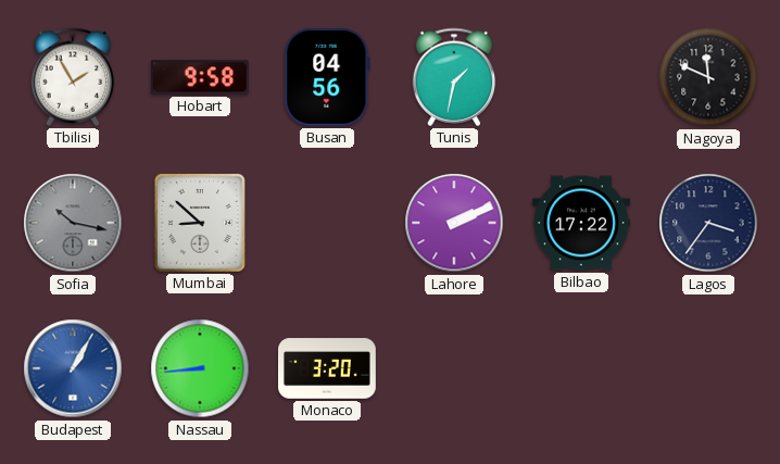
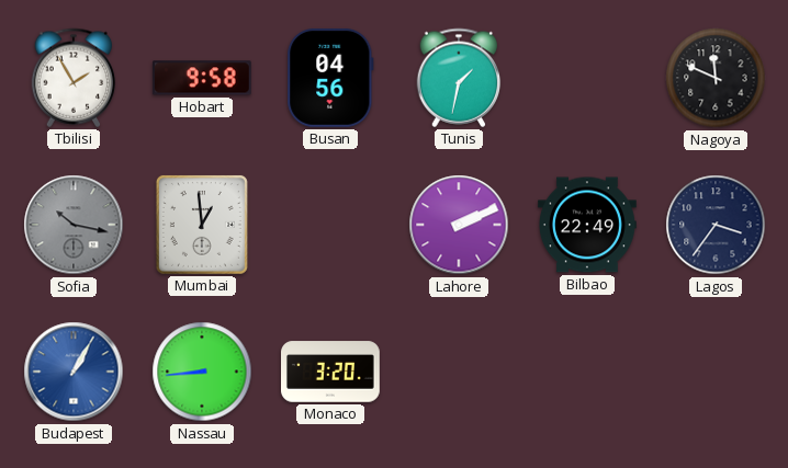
Mumbai: 8:52 -> 12:59
Bilbao: 17:22 -> 22:49
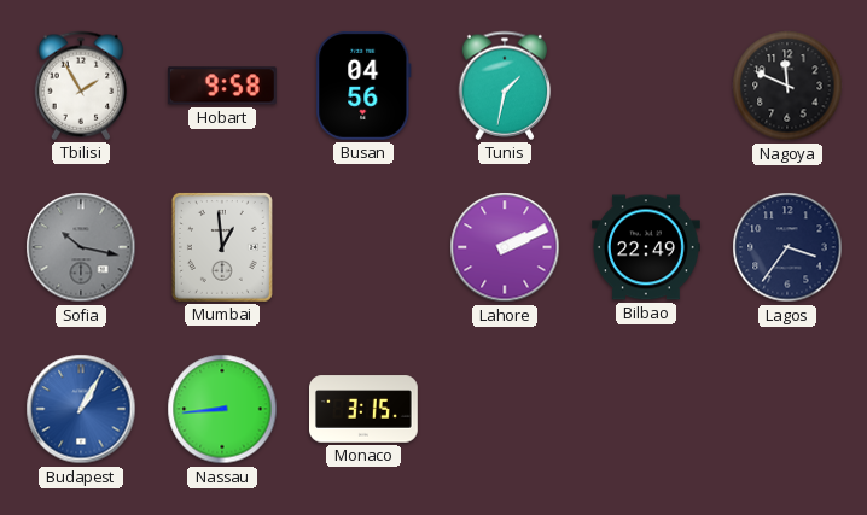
Monaco: 3:20 -> 3:15
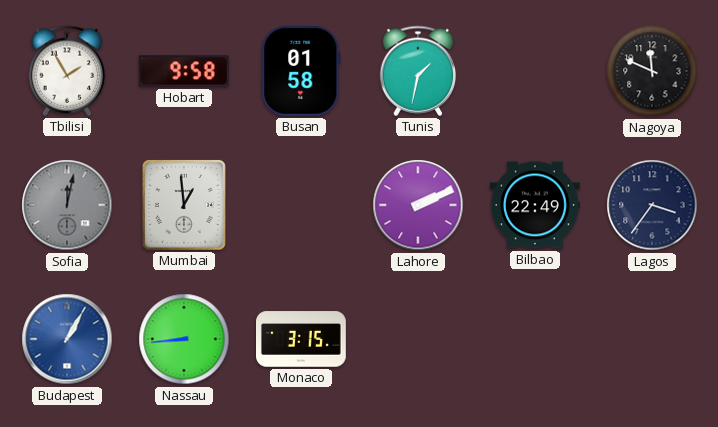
Busan: 04:56 -> 01:58
Sofia: 10:17 -> 12:02
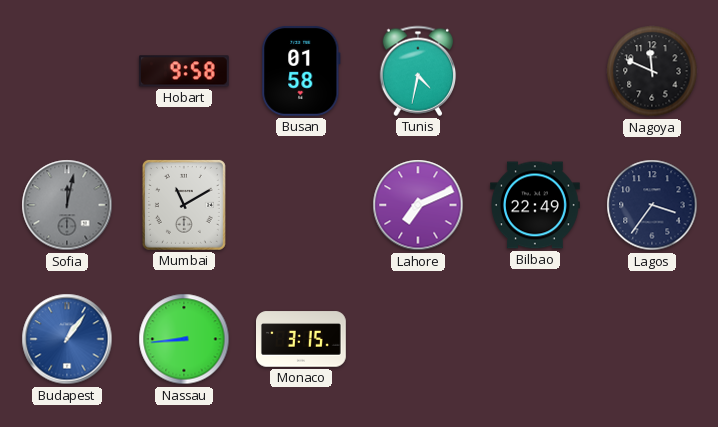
Tbilisi: 1:55 -> none
Tunis: 1:32 -> 4:32
Mumbai: 12:59 -> 11:10
Lahore: 2:11 -> 7:11
Budapest: 1:05 -> 1:06
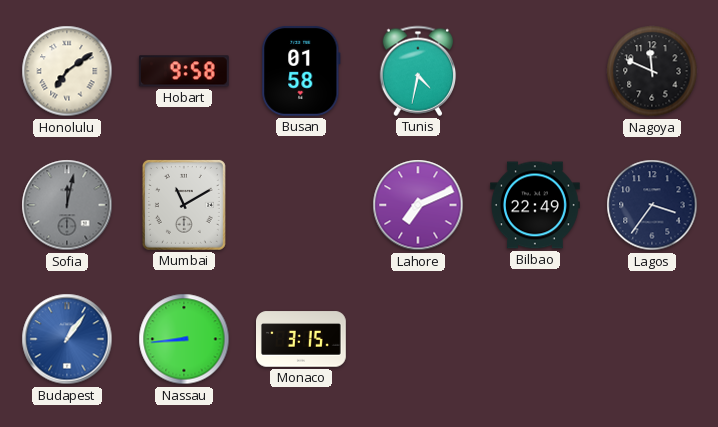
Honolulu: none -> 7:09
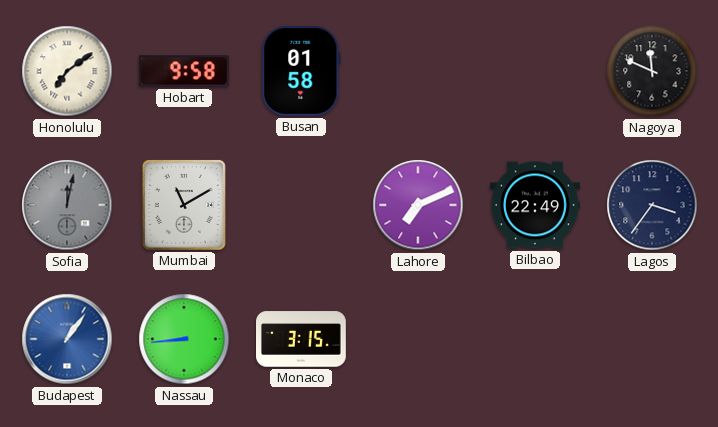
Tunis: 4:32 -> none
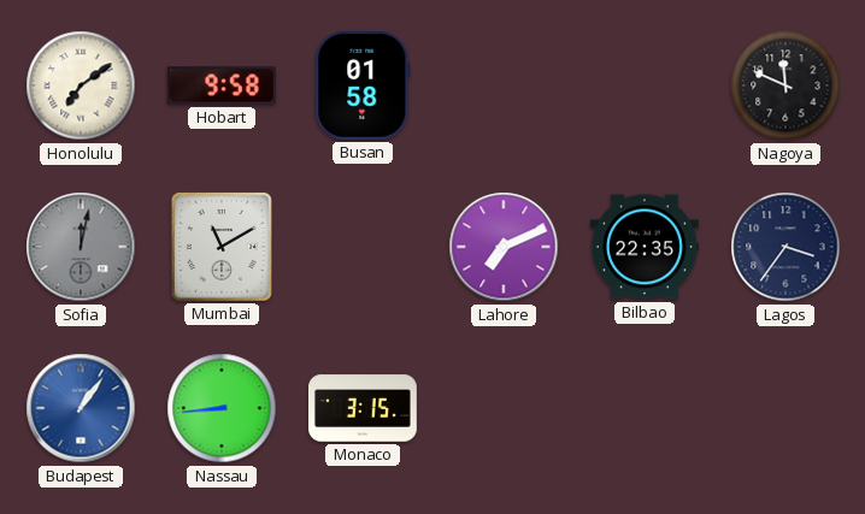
Bilbao: 22:49 -> 22:35
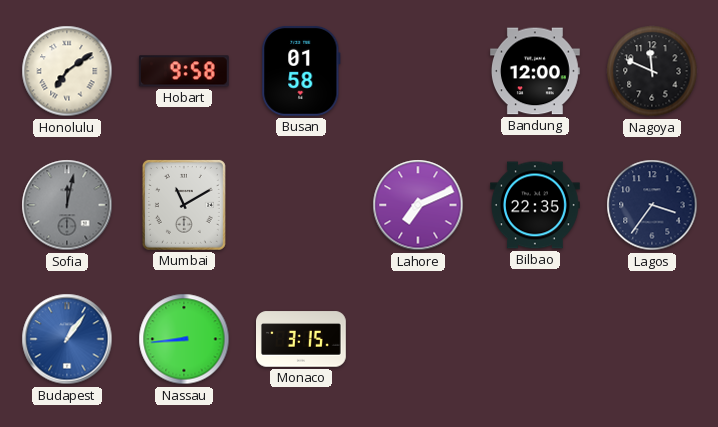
Bandung: none -> 12:00
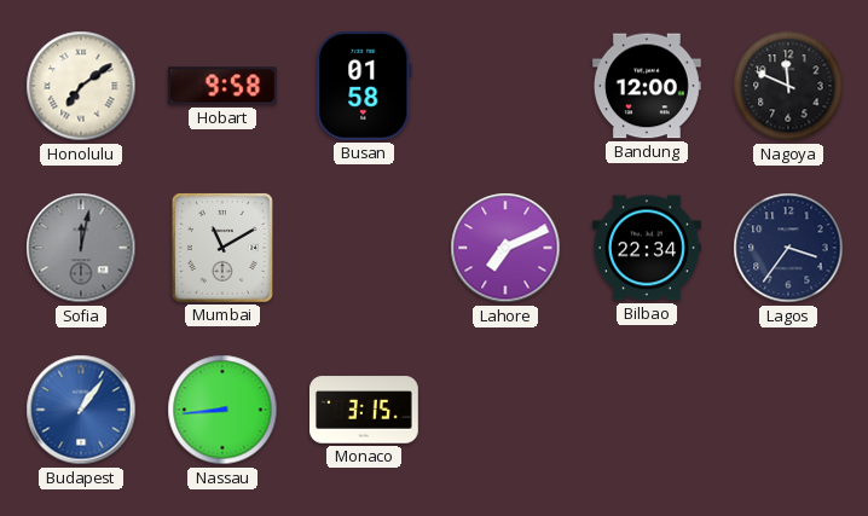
Bilbao: 22:35 -> 22:34
